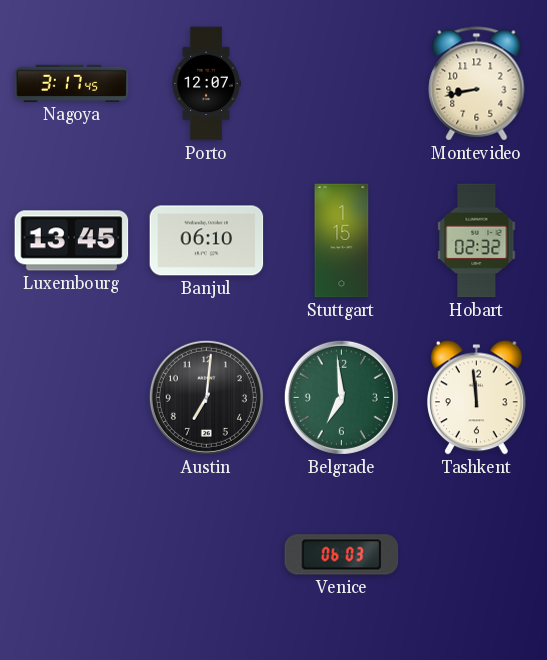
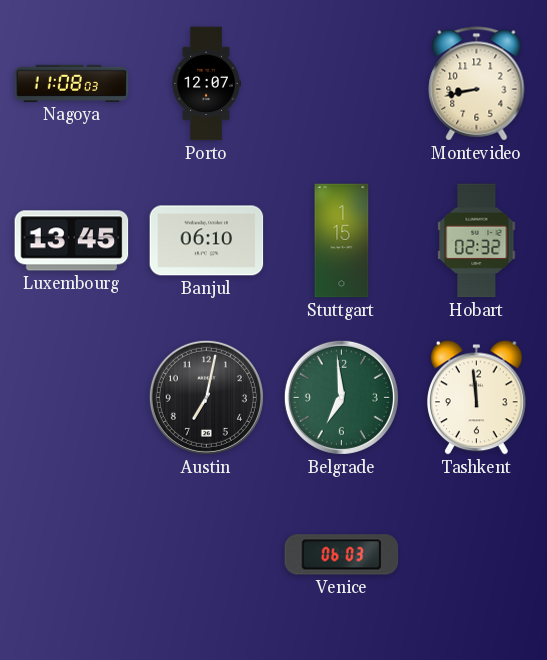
Nagoya: 3:17 -> 11:08
Austin: 7:01 -> 7:02
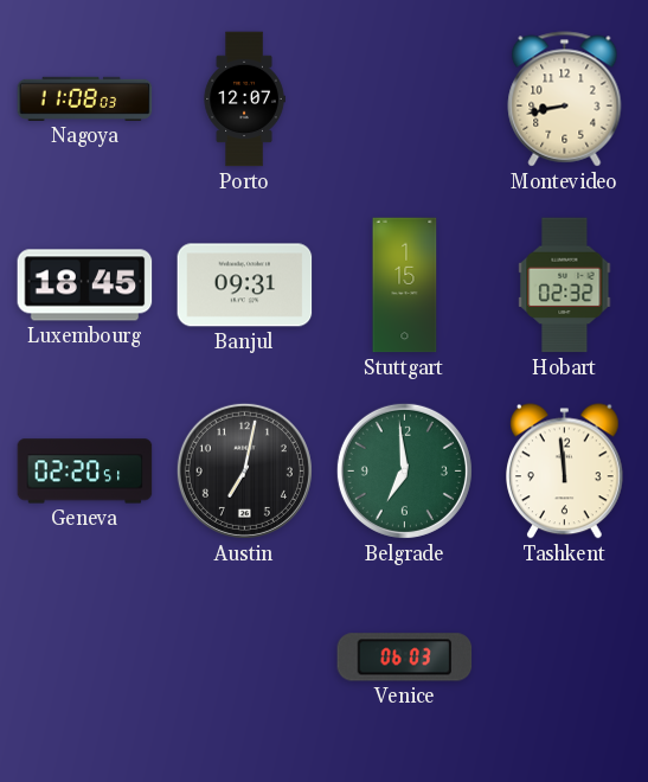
Luxembourg: 13:45 -> 18:45
Banjul: 06:10 -> 09:31
Geneva: none -> 02:20
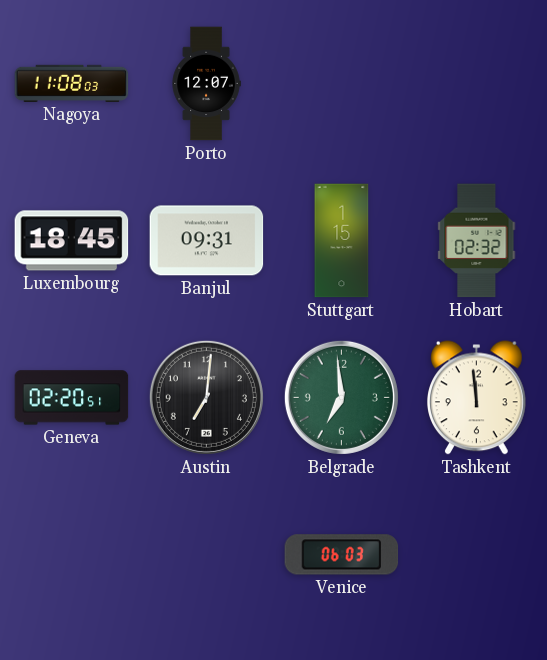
Montevideo: 8:43 -> none
Austin: 7:02 -> 7:01
